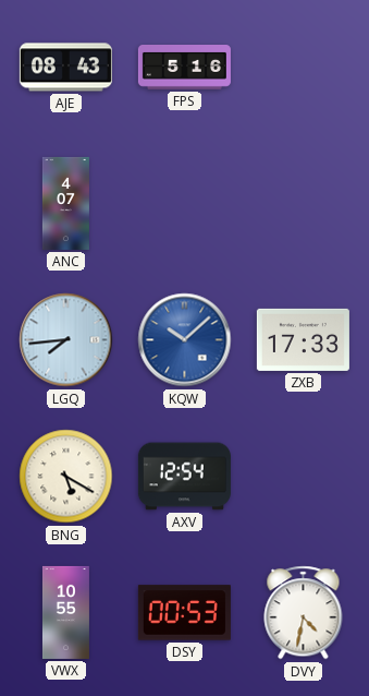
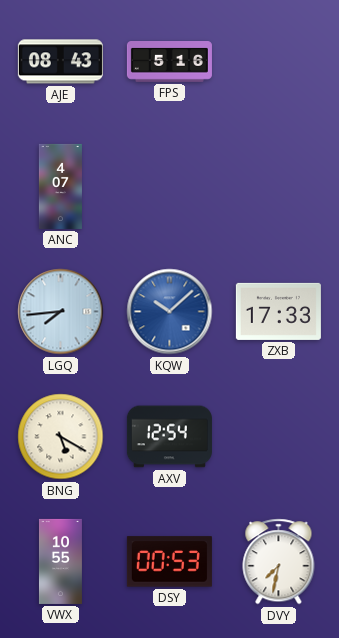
DVY: 4:32 -> 7:32
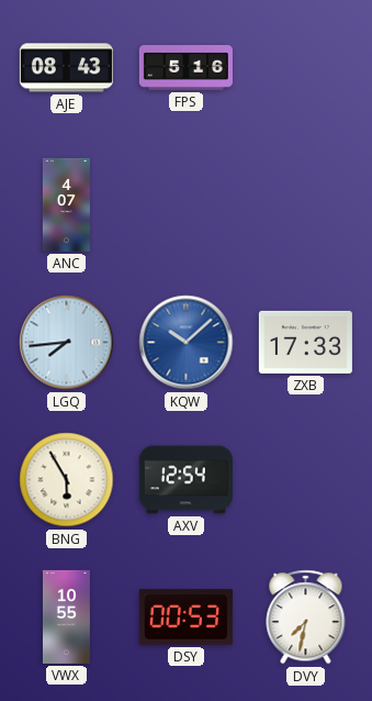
BNG: 5:20 -> 5:55
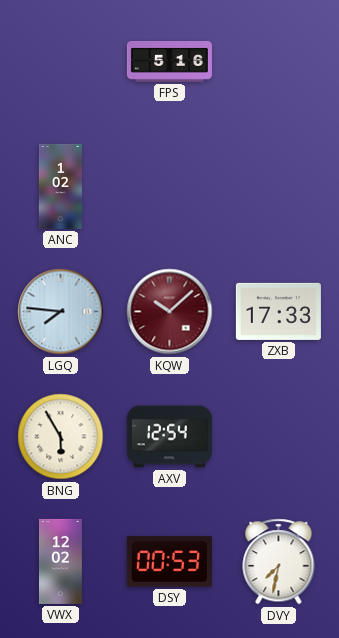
AJE: 08:43 -> none
ANC: 4:07 -> 1:02
LGQ: 7:44 -> 7:46
KQW dial: blue -> burgundy
VWX: 10:55 -> 12:02
